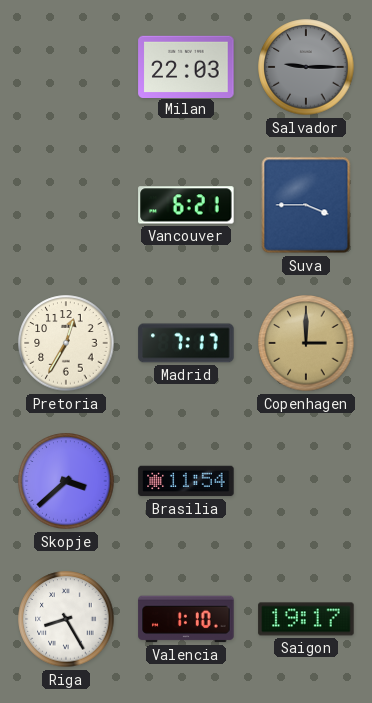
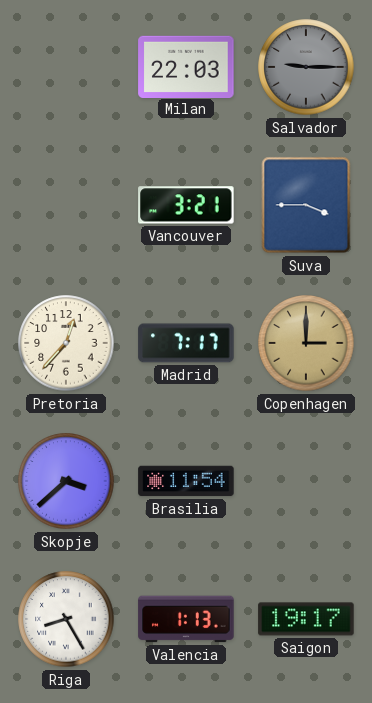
Vancouver: 6:21 -> 3:21
Pretoria: 12:35 -> 12:37
Valencia: 1:10 -> 1:13
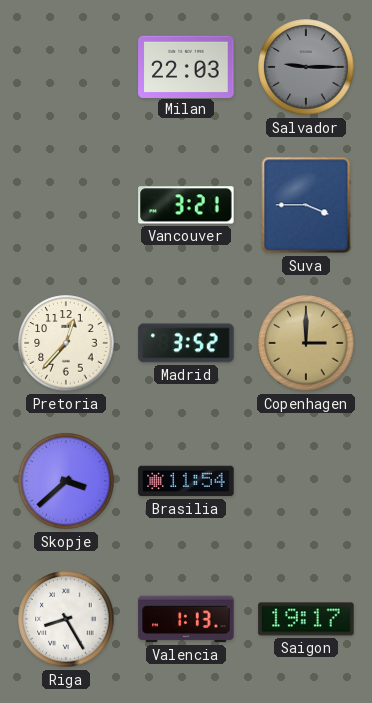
Madrid: 7:17 -> 3:52
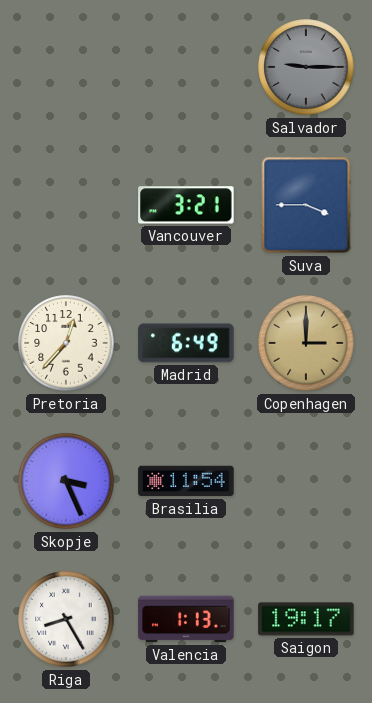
Milan: 22:03 -> none
Madrid: 3:52 -> 6:49
Skopje: 3:38 -> 3:26
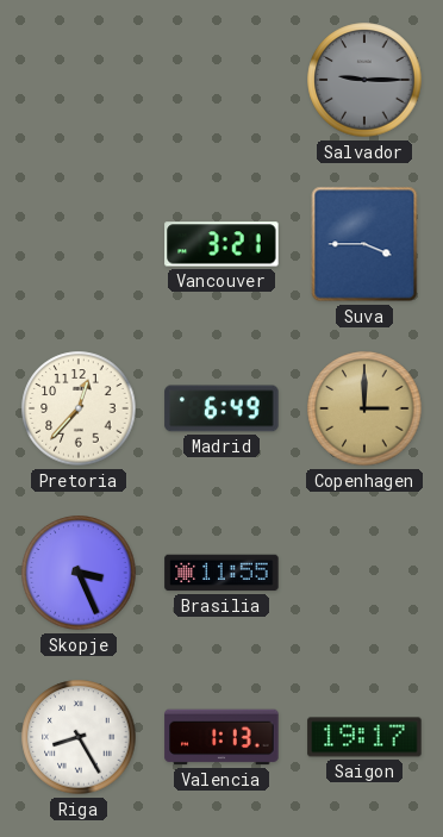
Brasilia: 11:54 -> 11:55
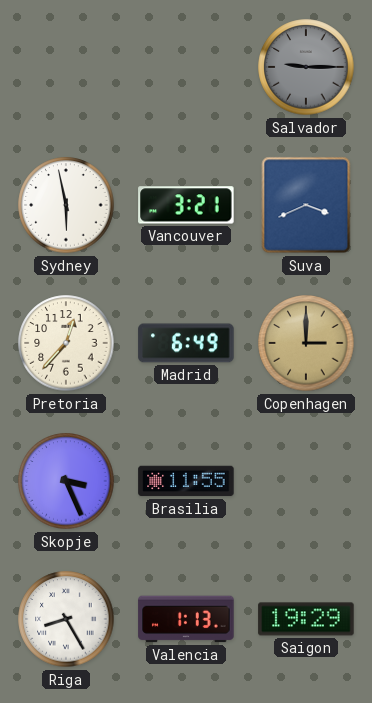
Sydney: none -> 5:58
Suva: 3:45 -> 3:41
Saigon: 19:17 -> 19:29
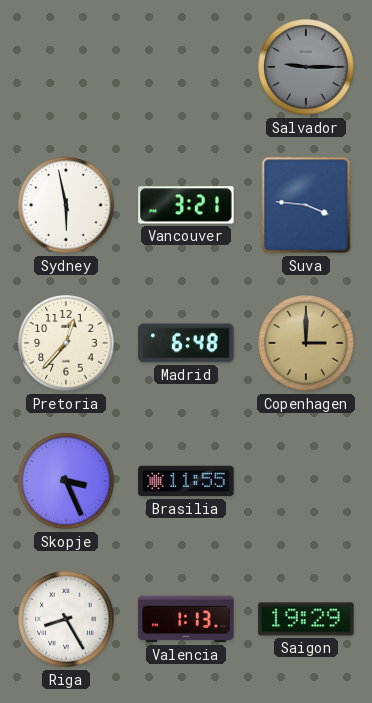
Suva: 3:41 -> 3:46
Madrid: 6:49 -> 6:48
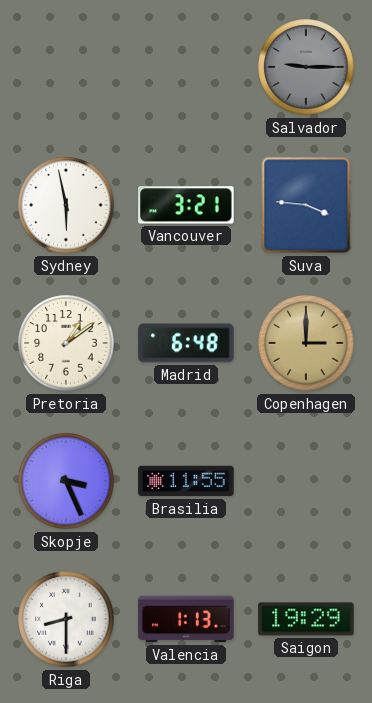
Pretoria: 12:37 -> 1:09
Riga: 8:25 -> 8:30
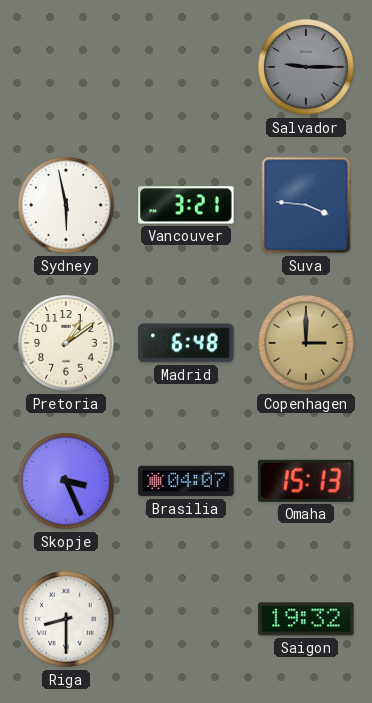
Brasilia: 11:55 -> 04:07
Omaha: none -> 15:13
Valencia: 1:13 -> none
Saigon: 19:29 -> 19:32
